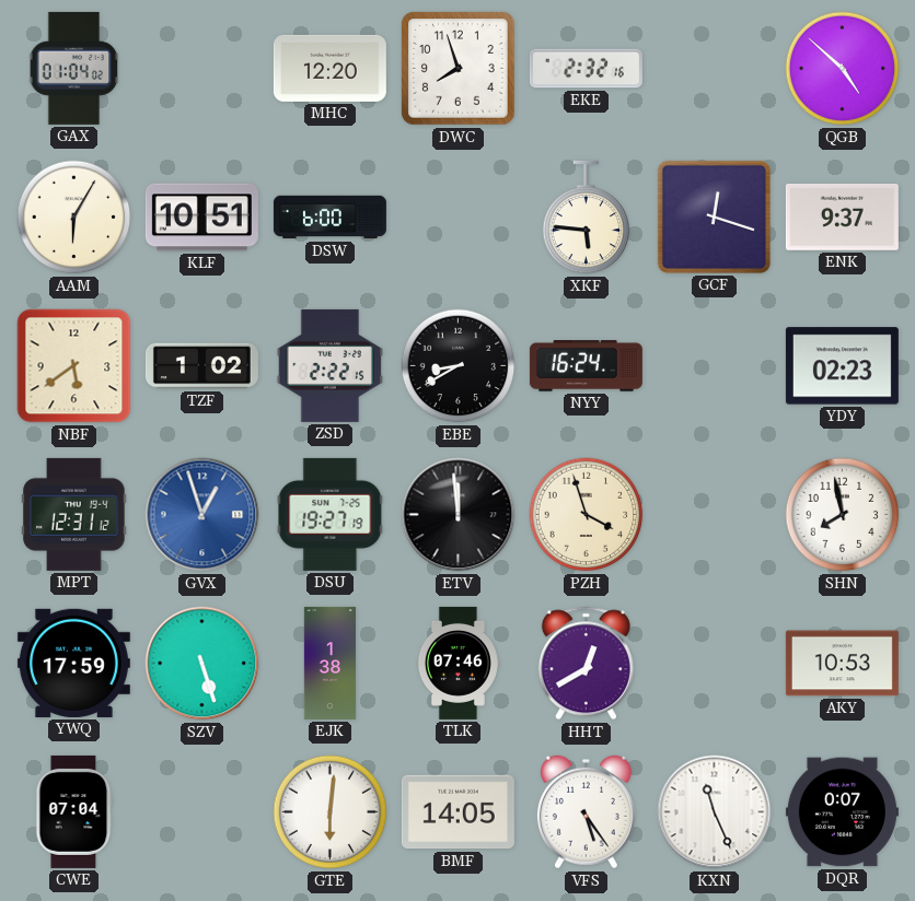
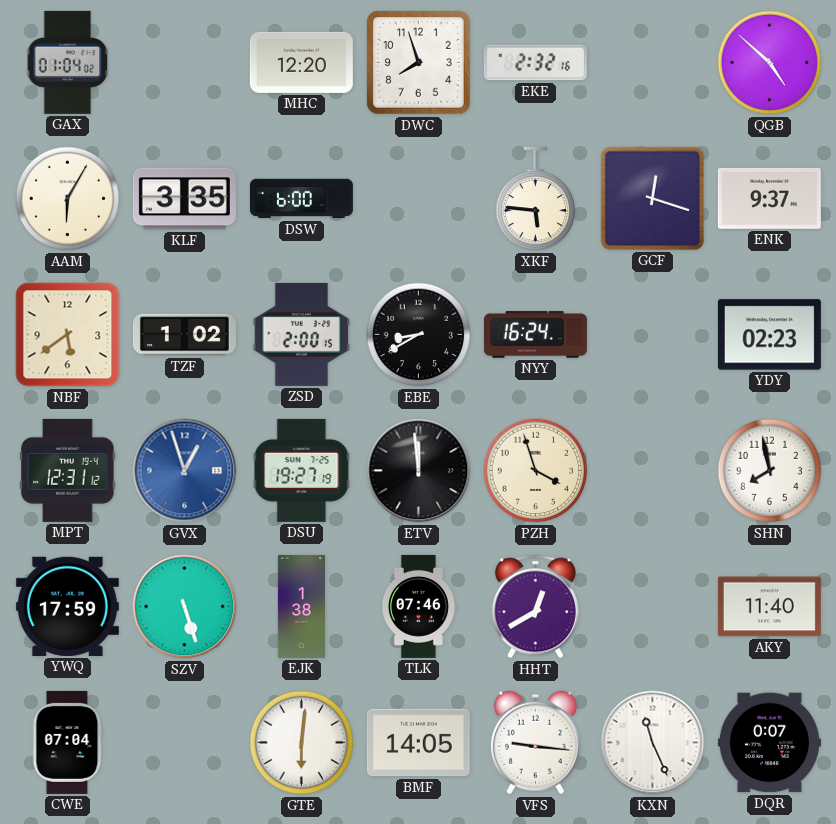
KLF: 10:51 -> 3:35
ZSD: 2:22 -> 2:00
AKY: 10:53 -> 11:40
VFS: 5:24 -> 9:16
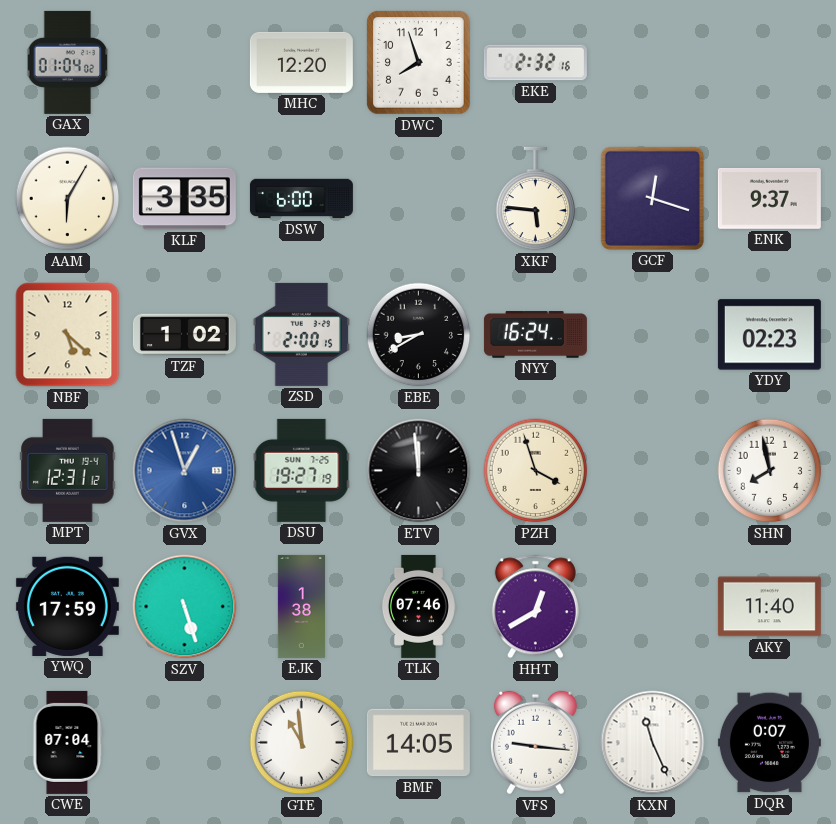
QGB: 4:52 -> none
NBF: 5:39 -> 5:22
GTE: 6:01 -> 10:59
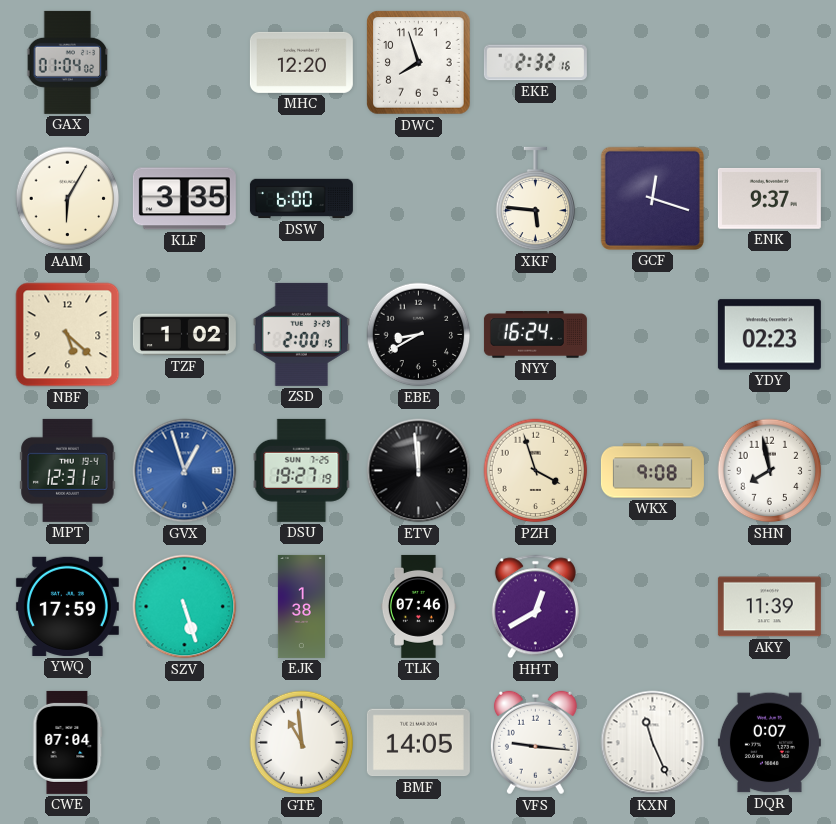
WKX: none -> 9:08
AKY: 11:40 -> 11:39
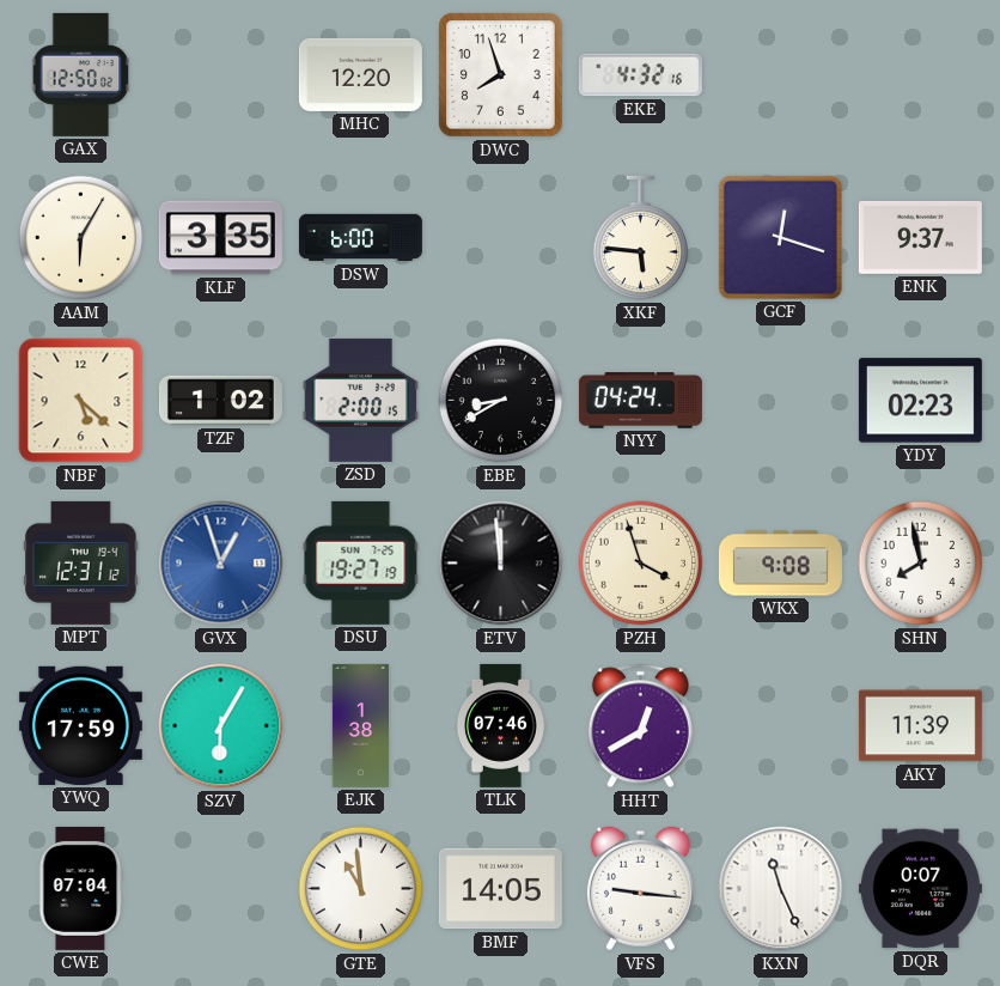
GAX: 01:04 -> 12:50
EKE: 2:32 -> 4:32
NYY: 16:24 -> 04:24
SZV: 5:27 -> 6:05
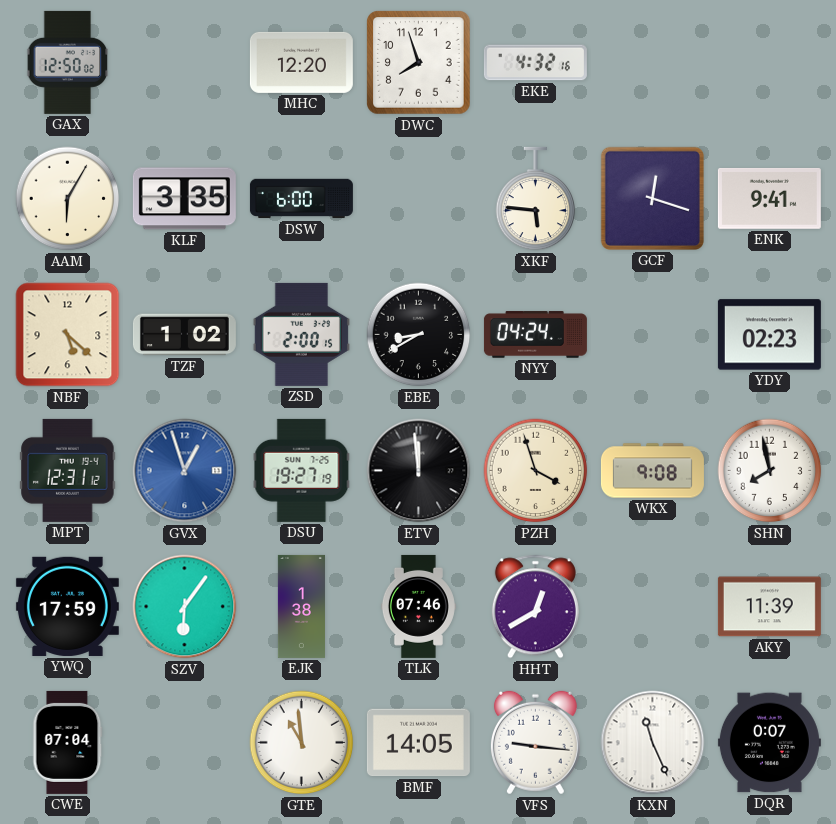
ENK: 9:37 -> 9:41
SZV: 6:05 -> 6:06
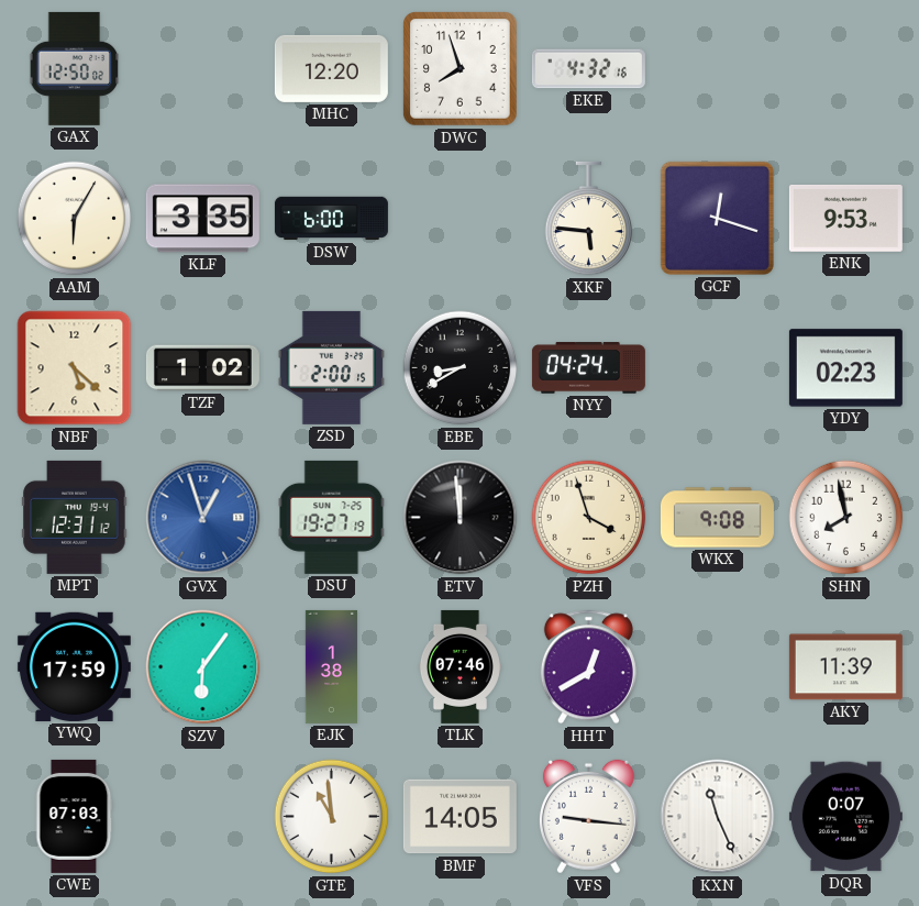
ENK: 9:41 -> 9:53
CWE: 07:04 -> 07:03
